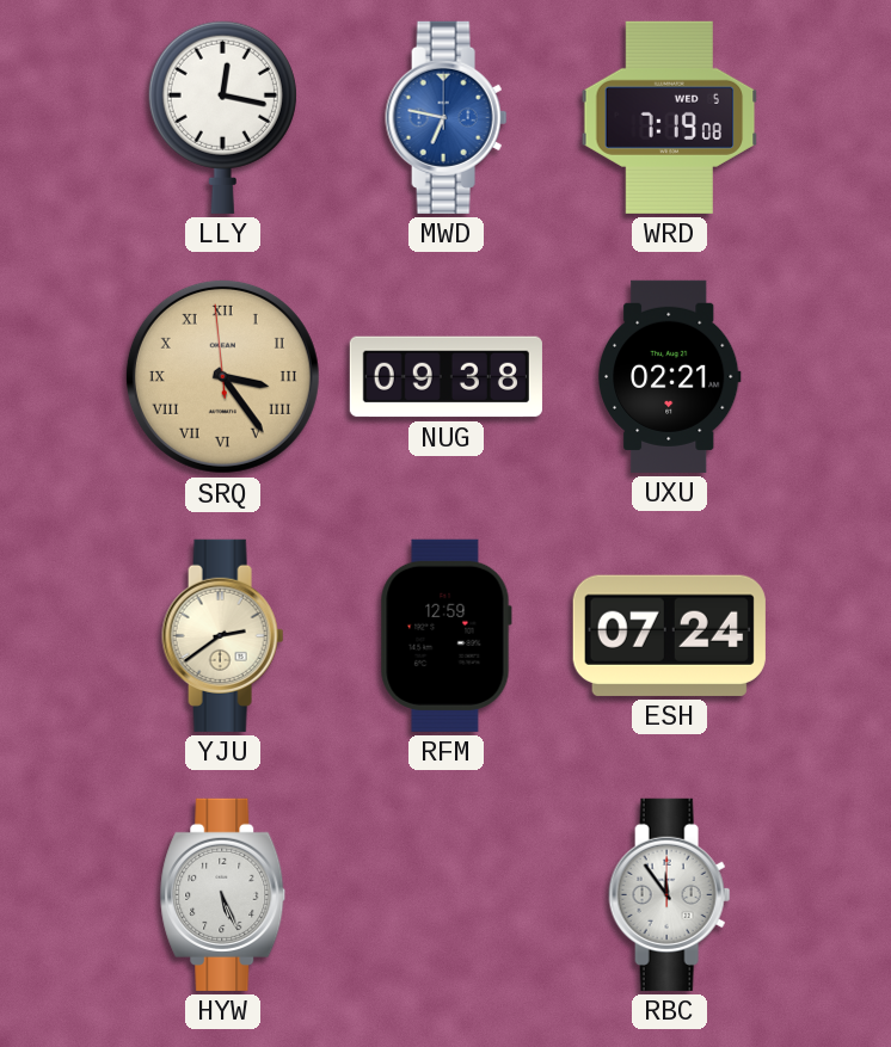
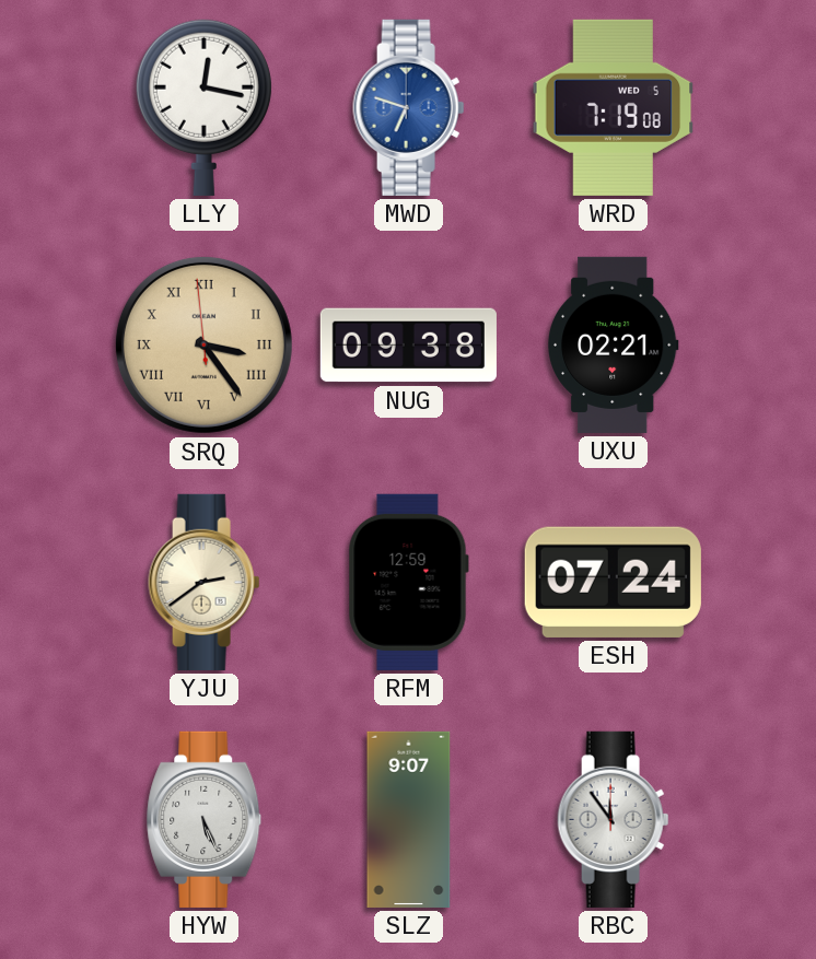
MWD: 6:47 -> 6:48
SLZ: none -> 9:07
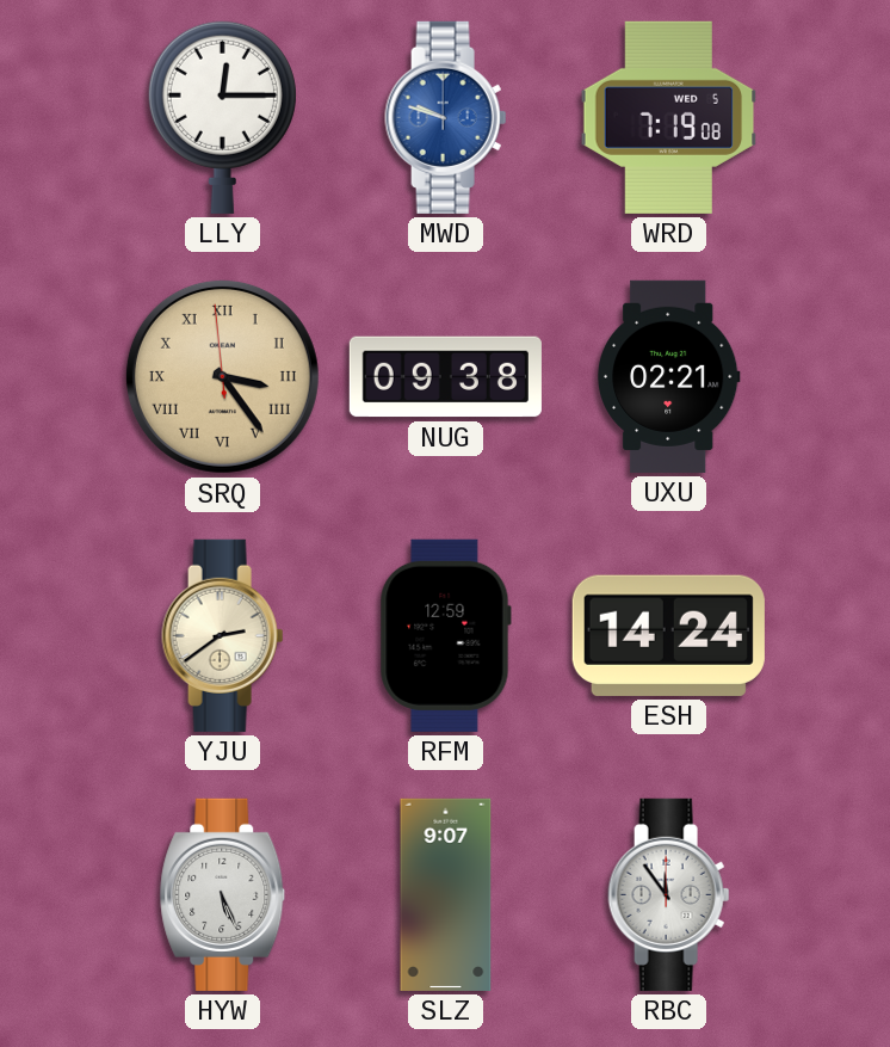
LLY: 12:17 -> 12:15
MWD: 6:48 -> 9:48
ESH: 07:24 -> 14:24
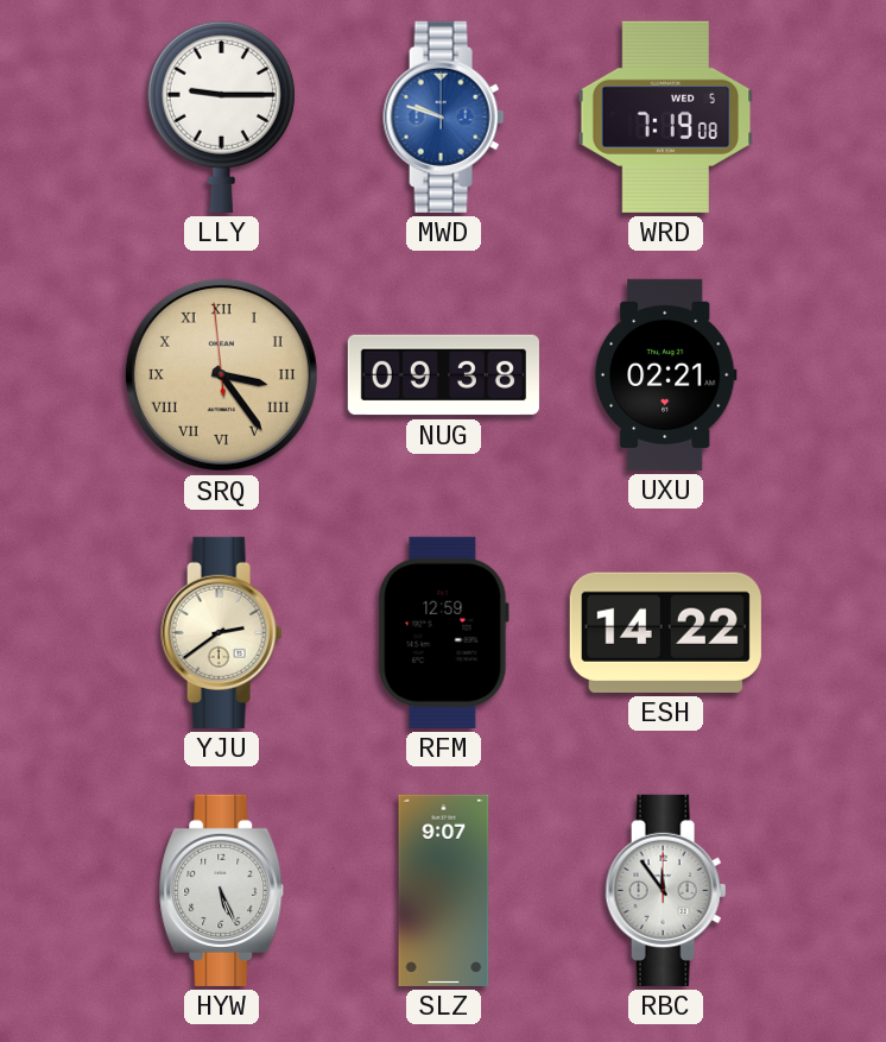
LLY: 12:15 -> 9:15
ESH: 14:24 -> 14:22
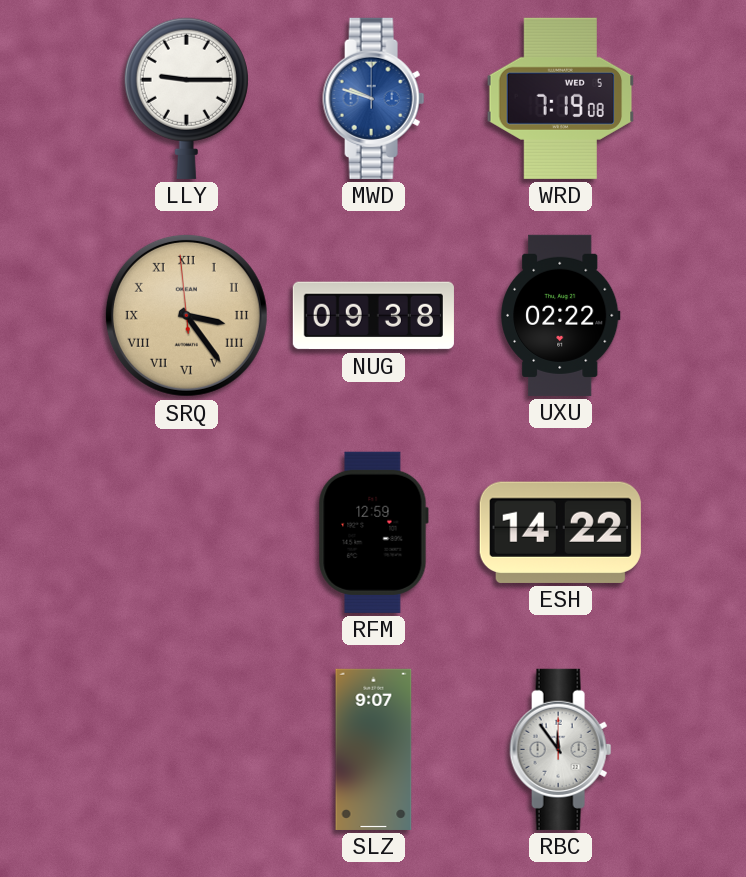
UXU: 02:21 -> 02:22
YJU: 2:39 -> none
HYW: 5:26 -> none
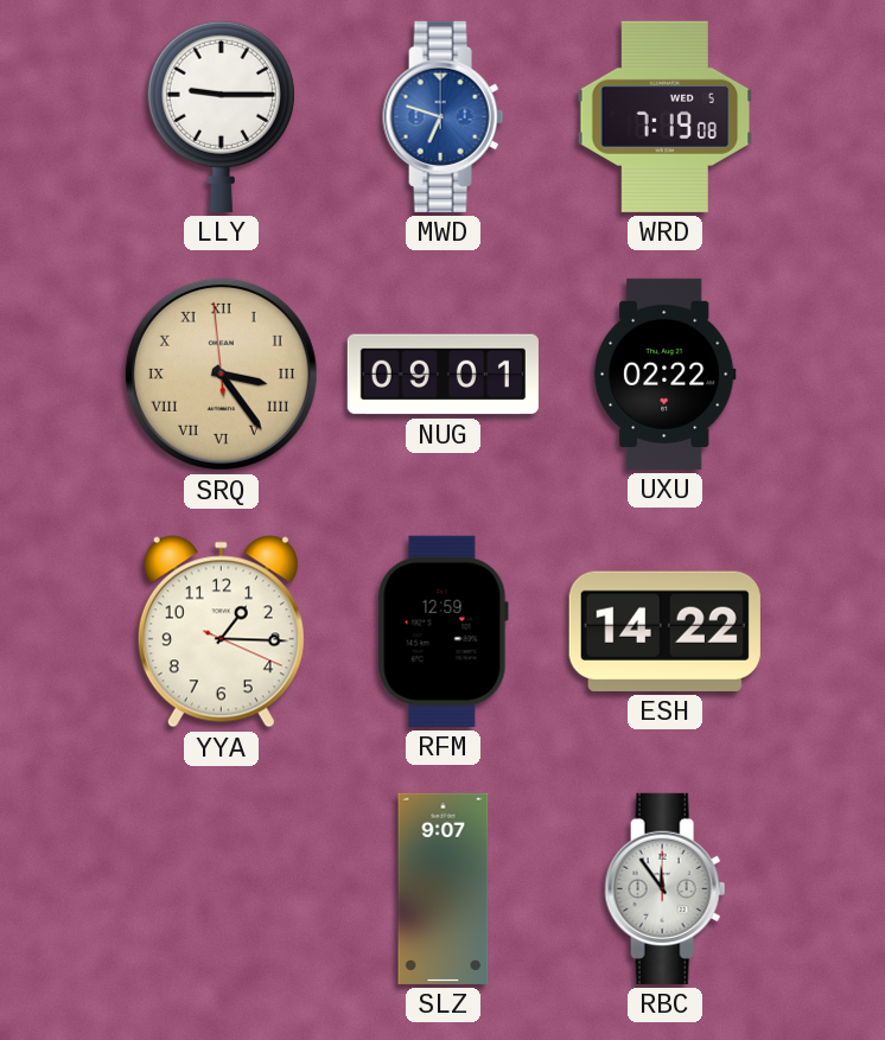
MWD: 9:48 -> 6:48
NUG: 09:38 -> 09:01
YYA: none -> 1:15
